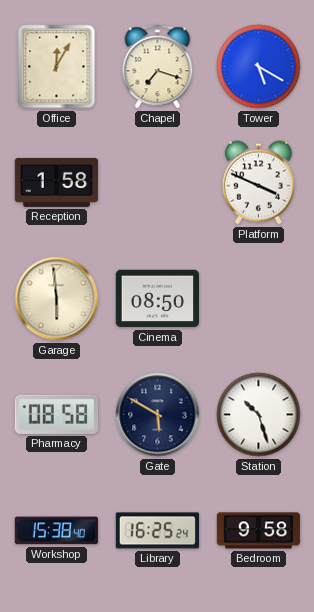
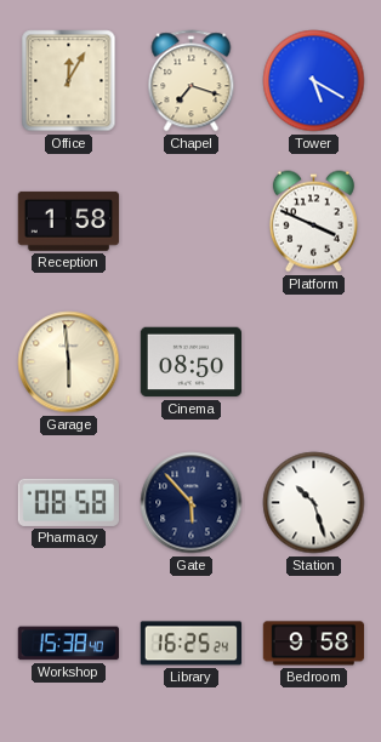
Gate: 5:50 -> 5:53
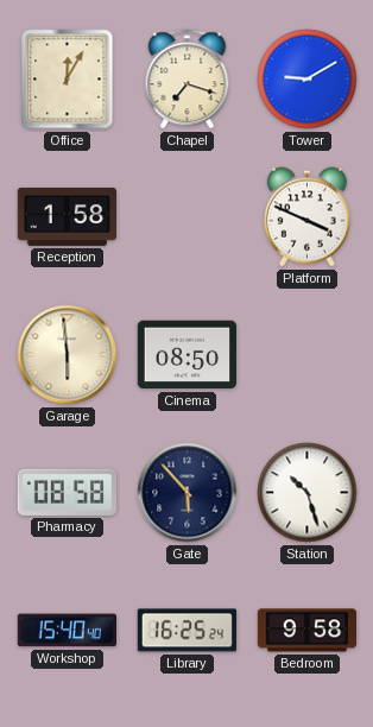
Tower: 5:20 -> 9:10
Workshop: 15:38 -> 15:40
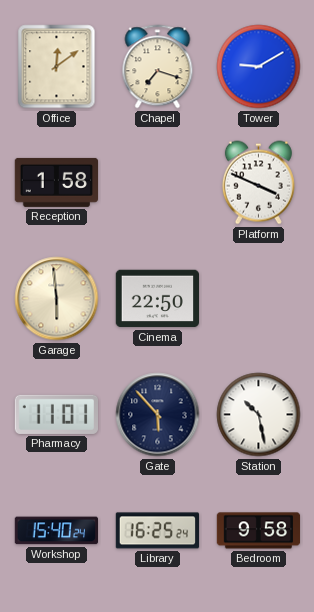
Office: 12:05 -> 12:09
Cinema: 08:50 -> 22:50
Pharmacy: 08:58 -> 11:01
Station: 10:27 -> 10:28
Workshop: 15:40:40 -> 15:40:24
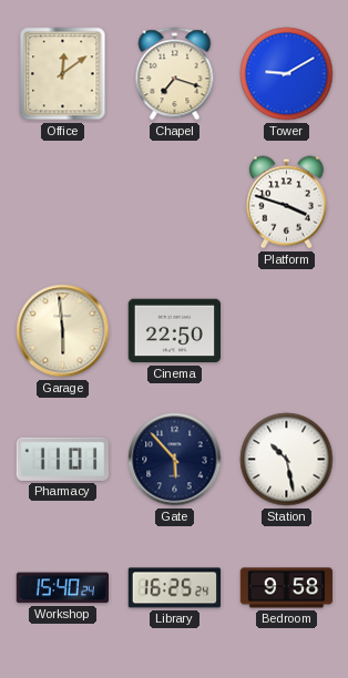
Reception: 1:58 -> none
Platform: 3:49 -> 3:48
